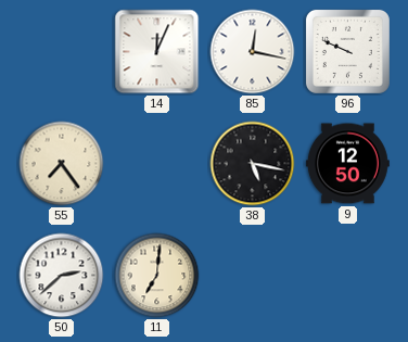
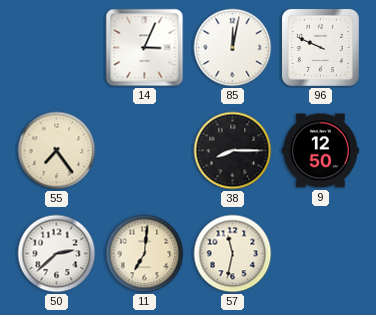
14: 12:04 -> 3:04
85: 12:17 -> 12:02
38: 5:17 -> 8:15
57: none -> 11:32
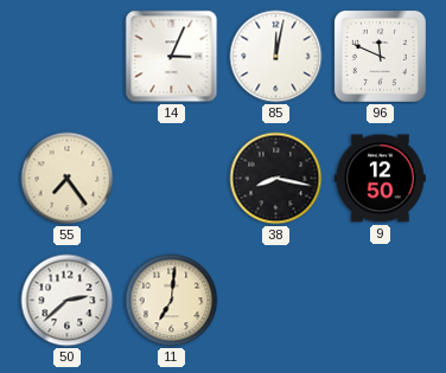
96: 9:49 -> 11:49
38: 8:15 -> 8:17
57: 11:32 -> none
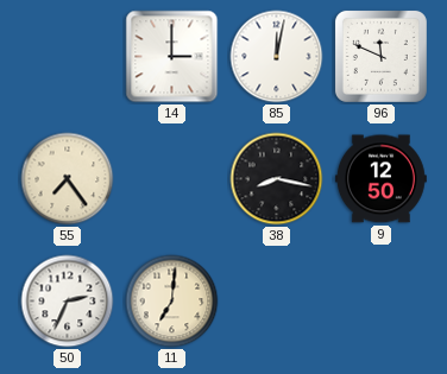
14: 3:04 -> 3:00
50: 2:38 -> 2:34
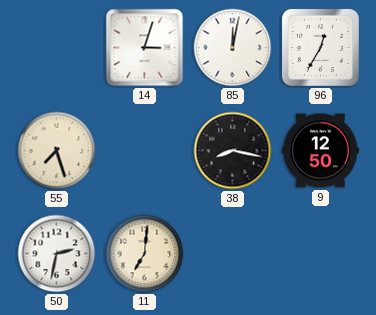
14: 3:00 -> 3:03
96: 11:49 -> 12:35
55: 7:24 -> 7:27
50: 2:34 -> 2:32
